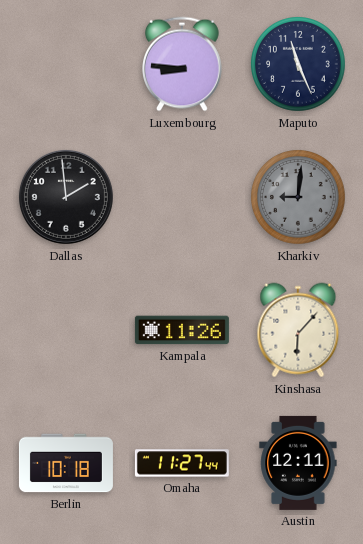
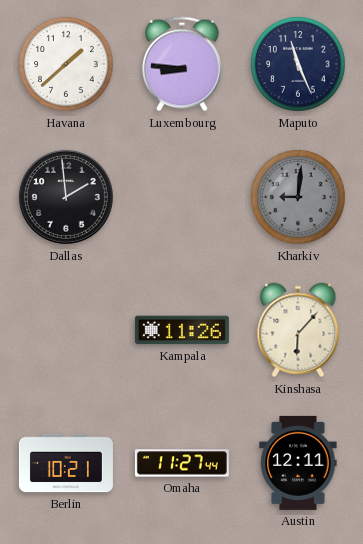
Havana: none -> 1:38
Berlin: 10:18 -> 10:21
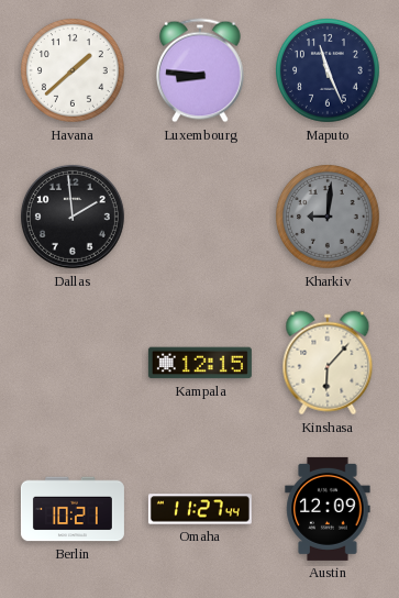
Kampala: 11:26 -> 12:15
Austin: 12:11 -> 12:09
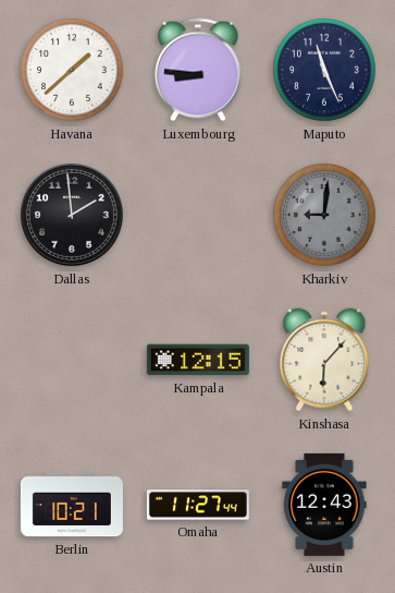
Austin: 12:09 -> 12:43
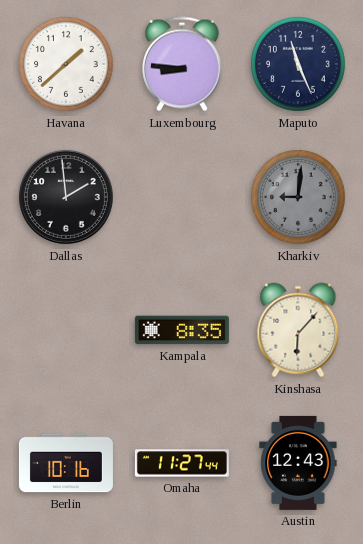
Kampala: 12:15 -> 8:35
Berlin: 10:21 -> 10:16
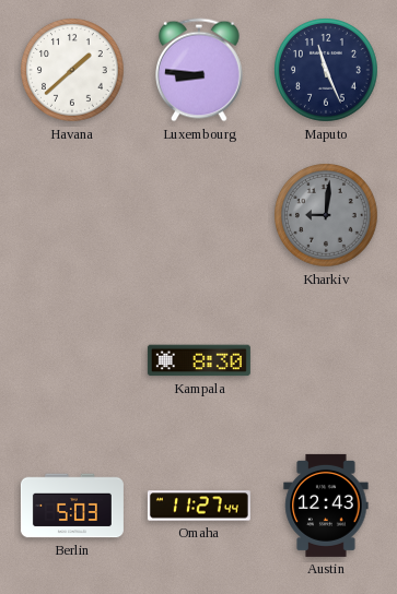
Dallas: 1:59 -> none
Kampala: 8:35 -> 8:30
Kinshasa: 6:07 -> none
Berlin: 10:16 -> 5:03
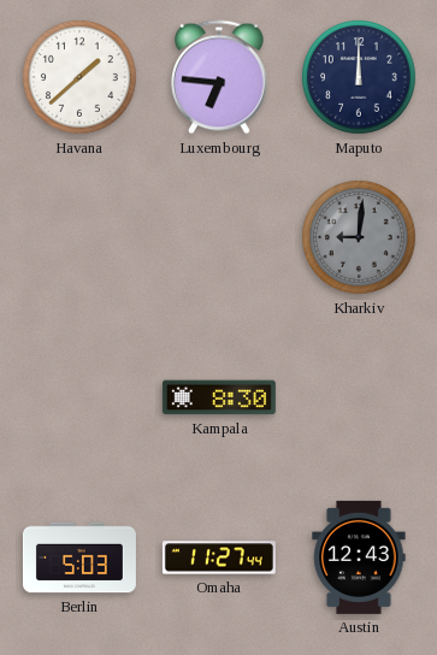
Luxembourg: 8:46 -> 6:46
Maputo: 11:26 -> 12:00
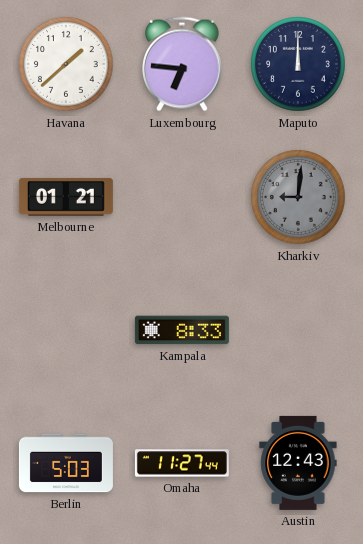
Melbourne: none -> 01:21
Kampala: 8:30 -> 8:33
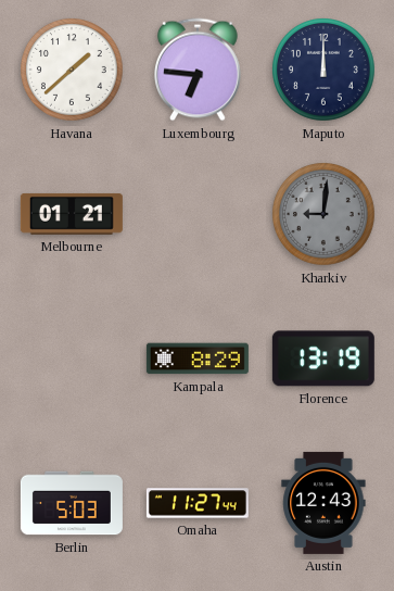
Kampala: 8:33 -> 8:29
Florence: none -> 13:19
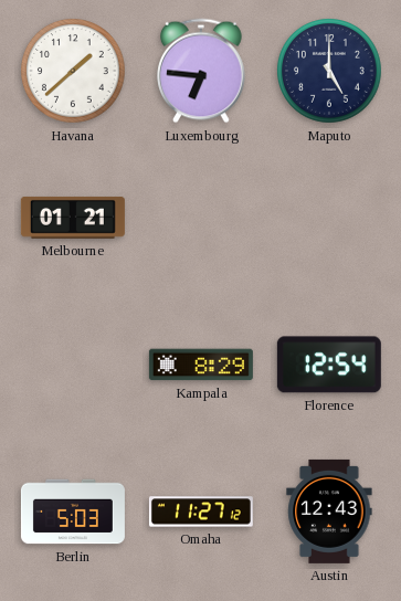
Maputo: 12:00 -> 5:00
Kharkiv: 9:01 -> none
Florence: 13:19 -> 12:54
Omaha: 11:27:44 -> 11:27:12
